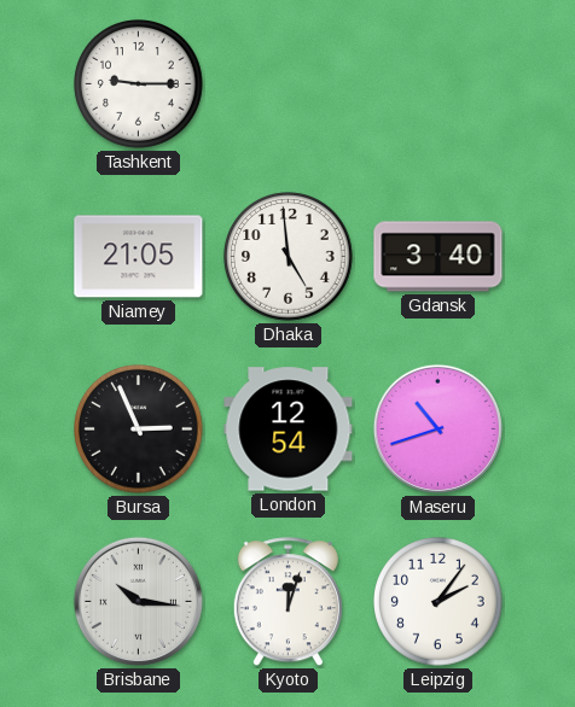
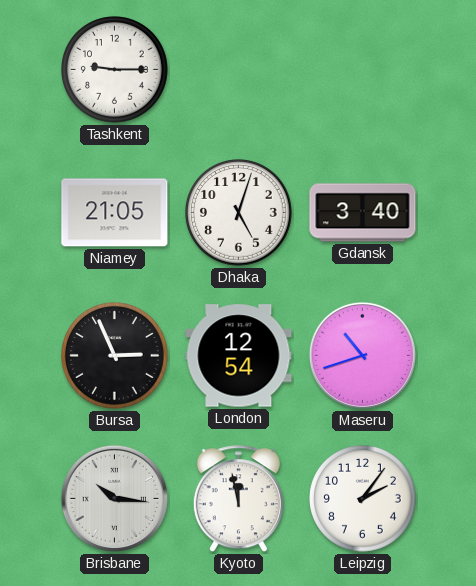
Dhaka: 4:59 -> 5:03
Kyoto: 12:03 -> 11:58
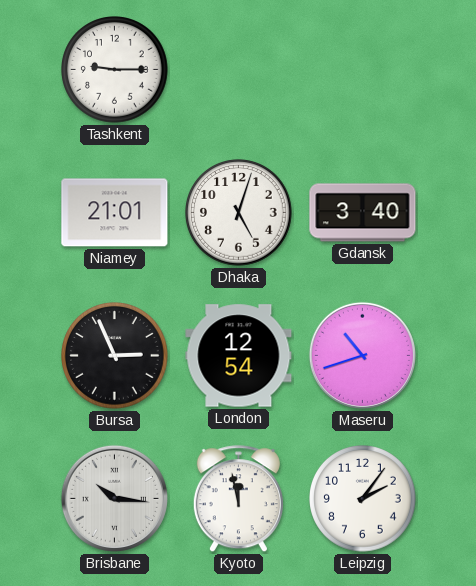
Niamey: 21:05 -> 21:01
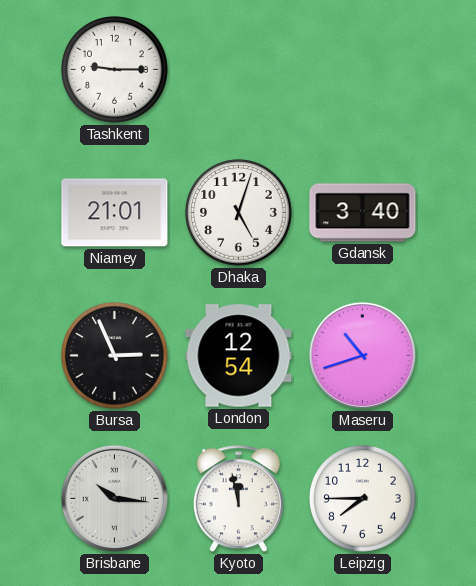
Leipzig: 2:06 -> 7:45
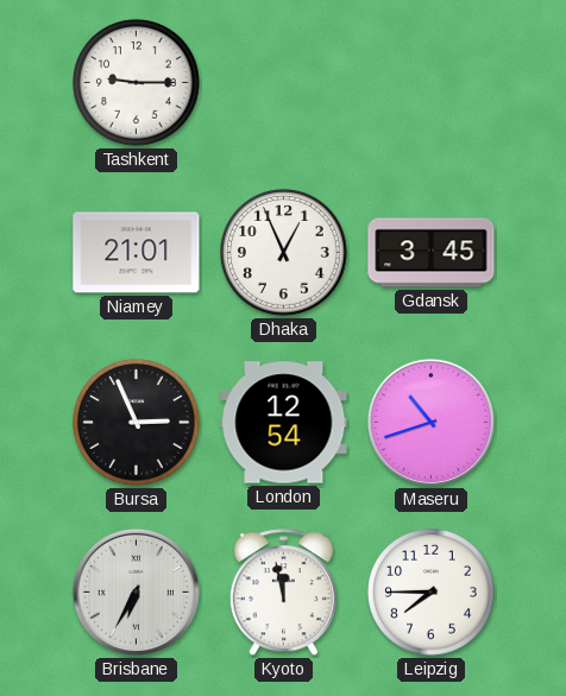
Dhaka: 5:03 -> 12:56
Gdansk: 3:40 -> 3:45
Brisbane: 10:16 -> 6:35
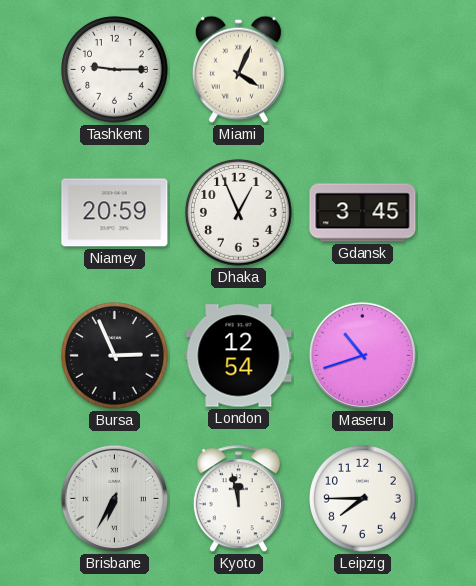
Miami: none -> 4:04
Niamey: 21:01 -> 20:59
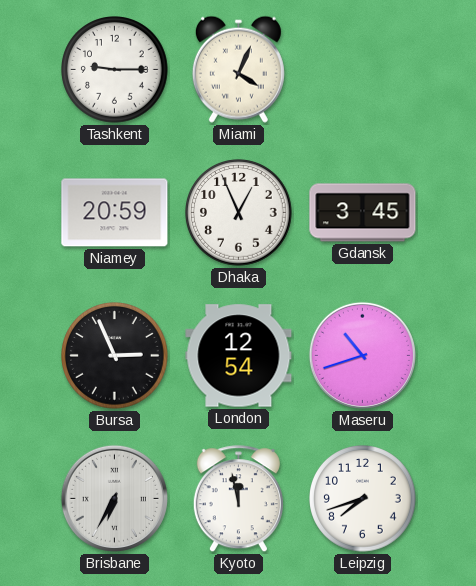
Leipzig: 7:45 -> 7:42
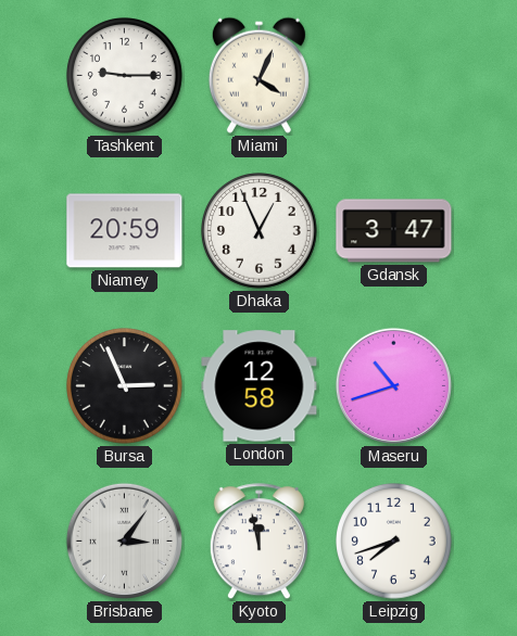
Gdansk: 3:45 -> 3:47
London: 12:54 -> 12:58
Brisbane: 6:35 -> 3:06
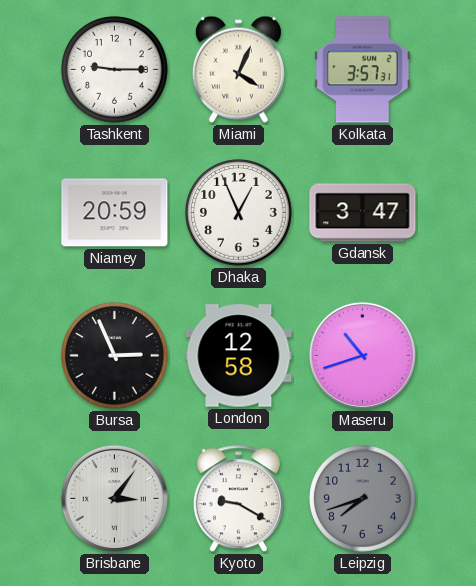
Kolkata: none -> 3:57
Kyoto: 11:58 -> 9:20
Leipzig dial: white -> grey
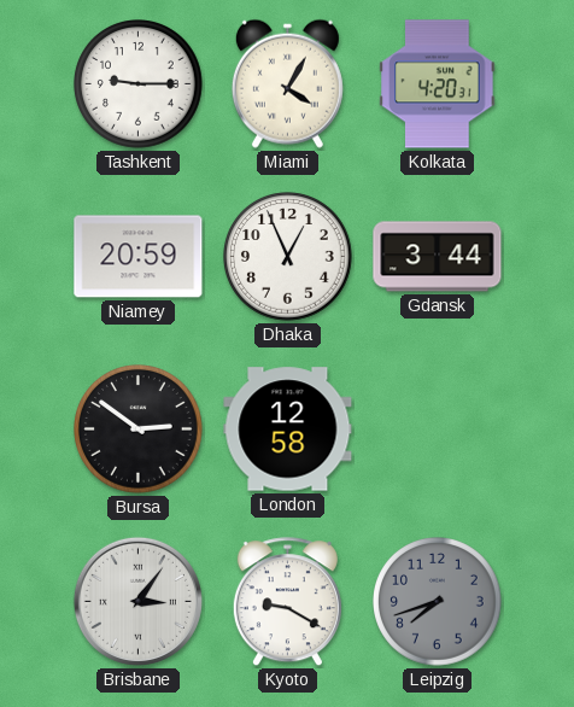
Miami: 4:04 -> 4:05
Kolkata: 3:57 -> 4:20
Gdansk: 3:47 -> 3:44
Bursa: 2:56 -> 2:51
Maseru: 10:42 -> none
